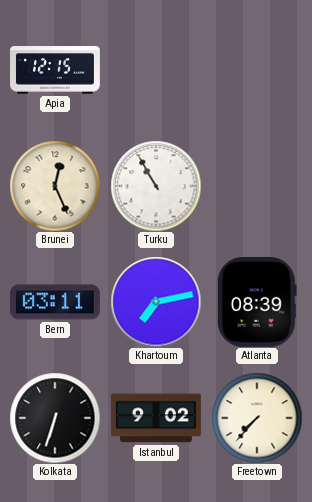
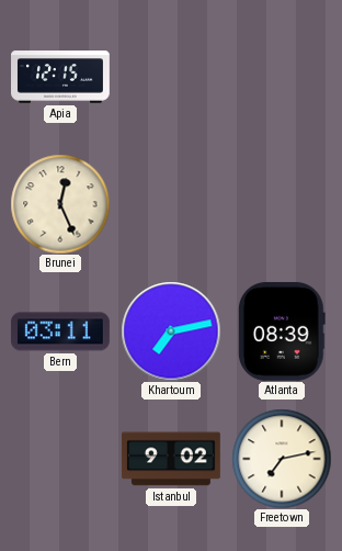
Turku: 10:55 -> none
Kolkata: 6:33 -> none
Freetown: 7:37 -> 7:13
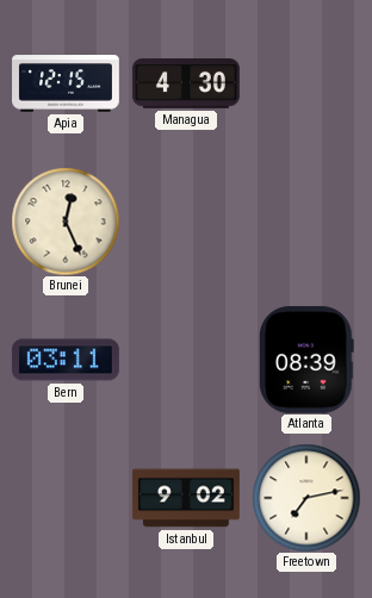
Managua: none -> 4:30
Khartoum: 7:13 -> none
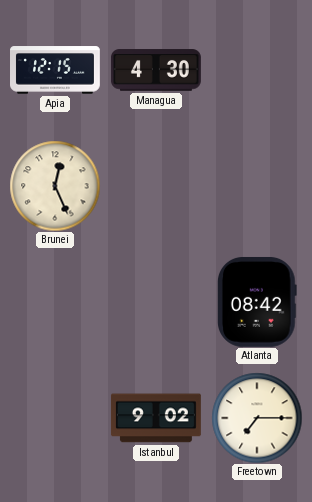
Bern: 03:11 -> none
Atlanta: 08:39 -> 08:42
Freetown: 7:13 -> 7:15
